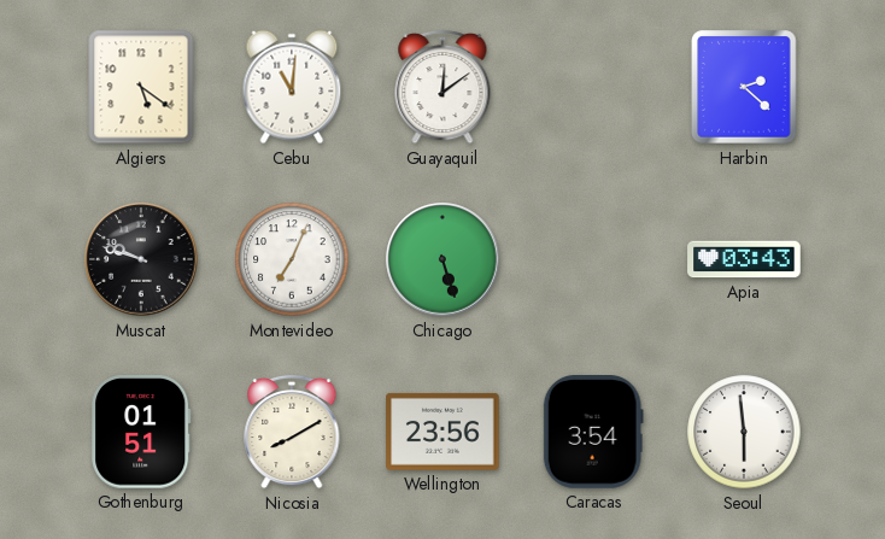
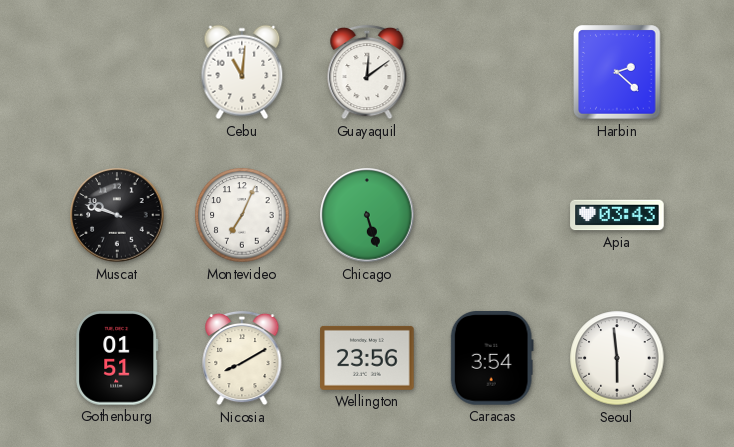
Algiers: 5:21 -> none
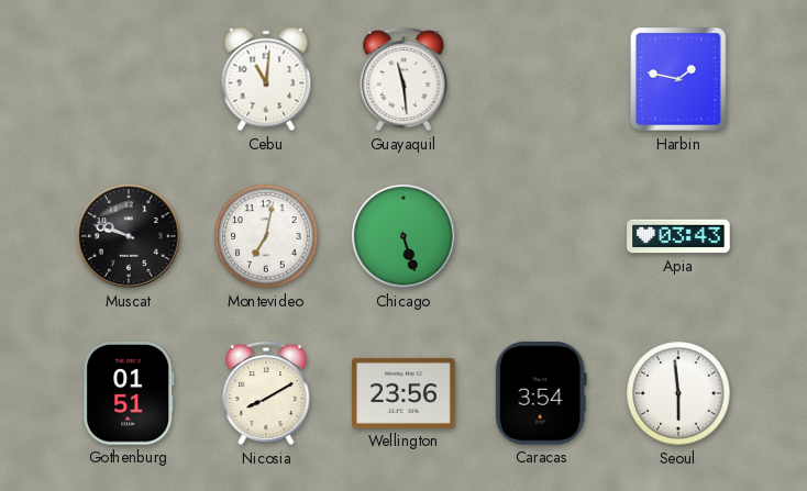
Guayaquil: 12:09 -> 11:29
Harbin: 2:22 -> 1:47
Montevideo: 7:04 -> 7:02
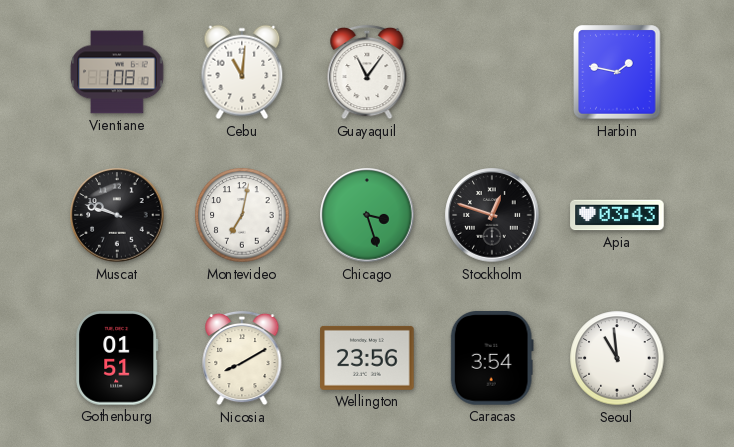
Vientiane: none -> 1:08
Guayaquil: 11:29 -> 11:06
Chicago: 5:27 -> 3:27
Stockholm: none -> 12:48
Seoul: 5:59 -> 10:59
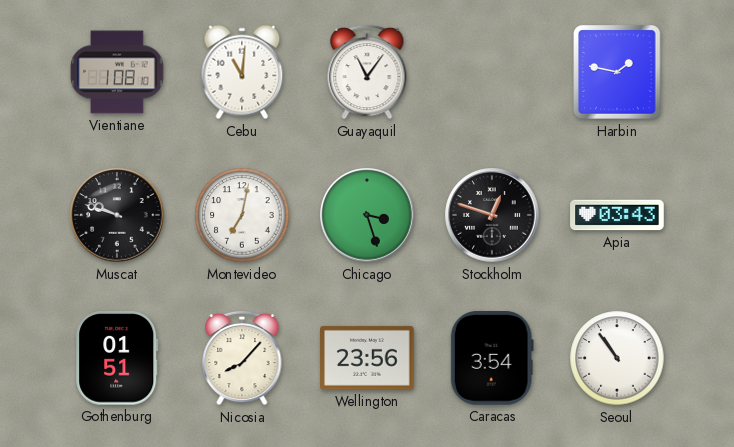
Nicosia: 8:10 -> 8:07
Seoul: 10:59 -> 10:54
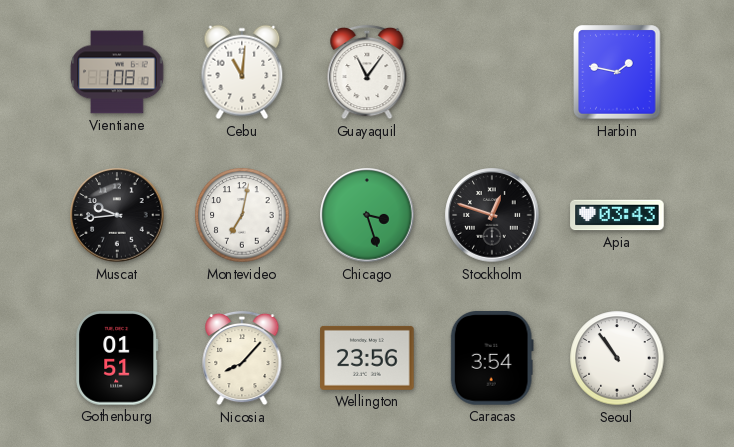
Muscat: 9:48 -> 9:44
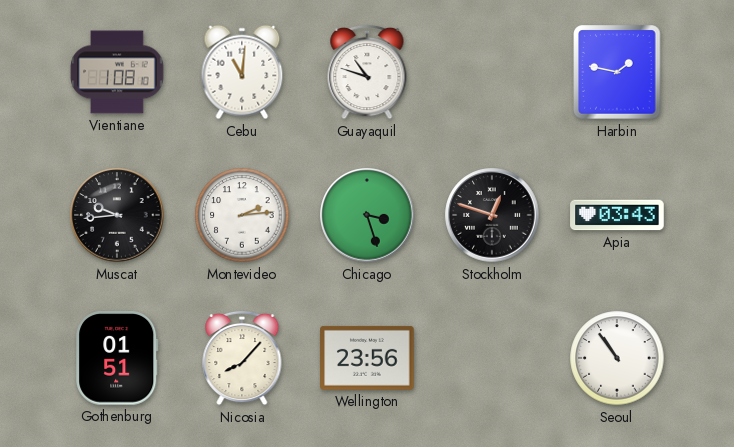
Guayaquil: 11:06 -> 10:48
Montevideo: 7:02 -> 2:14
Caracas: 3:54 -> none
